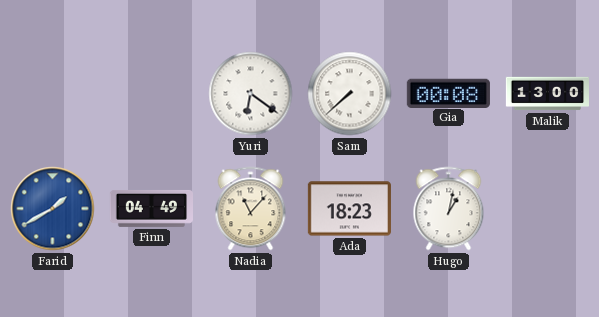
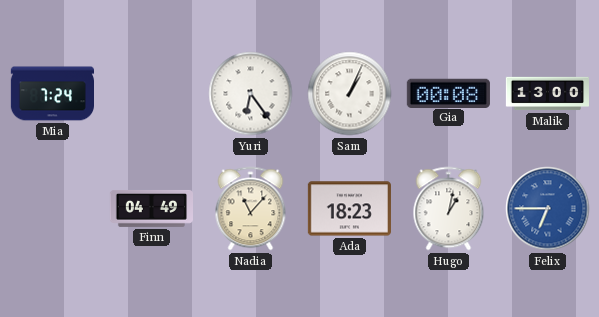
Mia: none -> 7:24
Yuri: 6:21 -> 6:24
Sam: 7:38 -> 1:04
Farid: 1:40 -> none
Felix: none -> 6:45
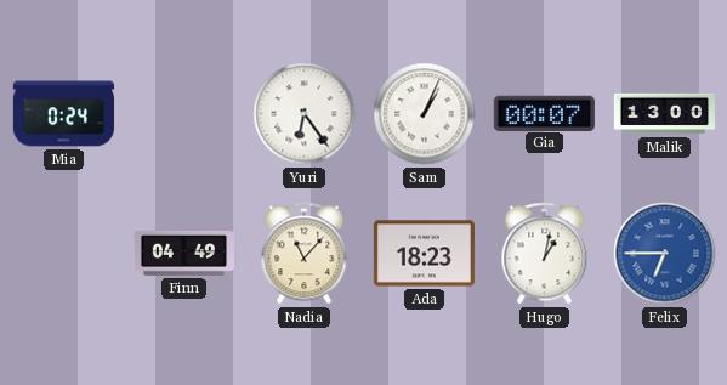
Mia: 7:24 -> 0:24
Gia: 00:08 -> 00:07
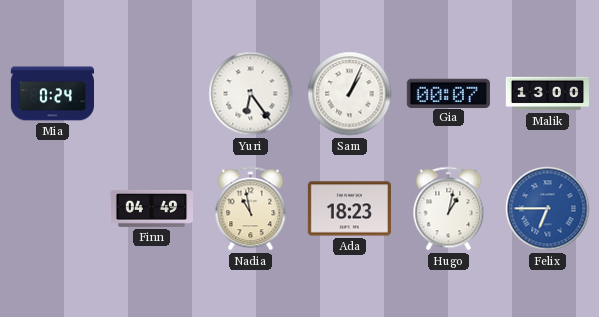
Nadia: 11:07 -> 10:58
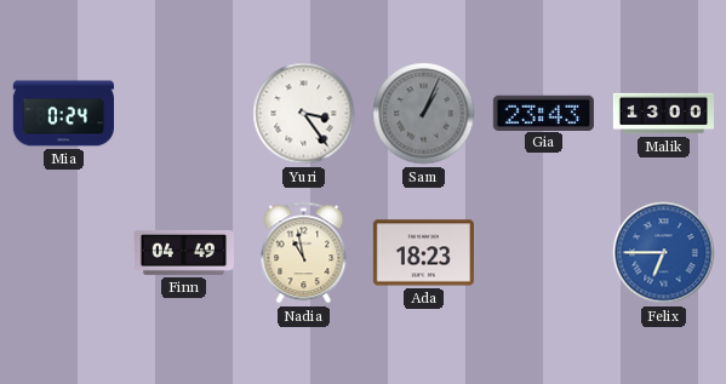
Yuri: 6:24 -> 3:24
Sam dial: white -> grey
Gia: 00:07 -> 23:43
Hugo: 1:02 -> none
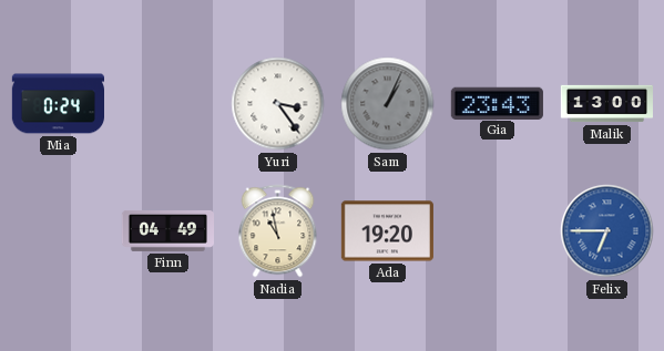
Ada: 18:23 -> 19:20
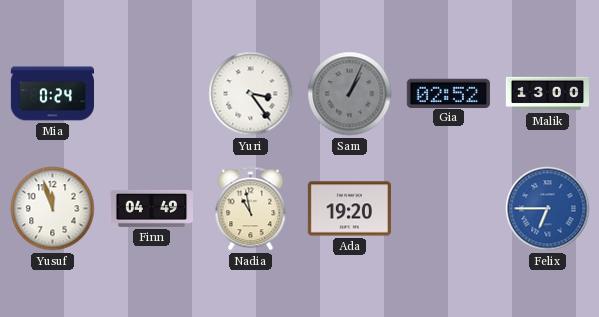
Gia: 23:43 -> 02:52
Yusuf: none -> 11:57
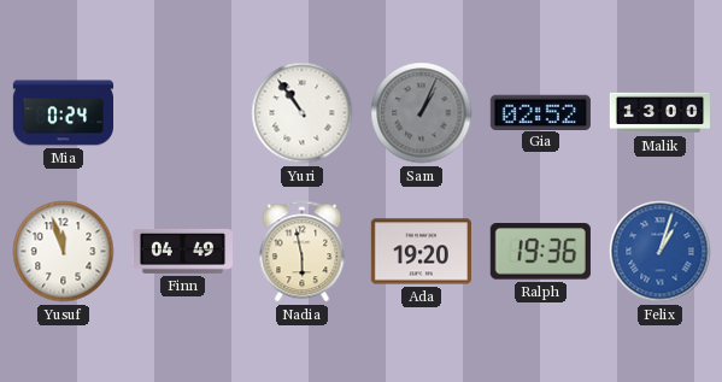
Yuri: 3:24 -> 10:54
Nadia: 10:58 -> 5:58
Ralph: none -> 19:36
Felix: 6:45 -> 1:03
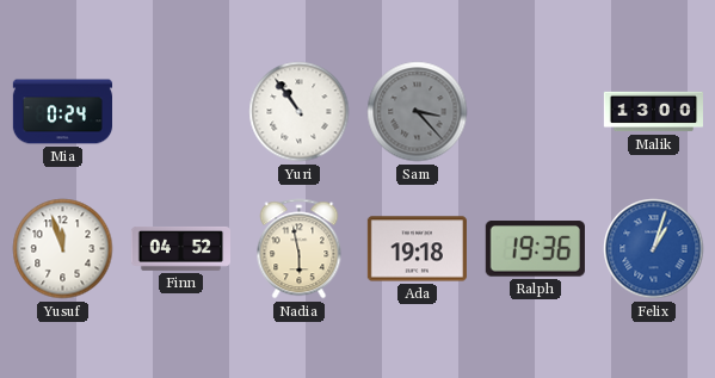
Sam: 1:04 -> 3:23
Gia: 02:52 -> none
Finn: 04:49 -> 04:52
Ada: 19:20 -> 19:18
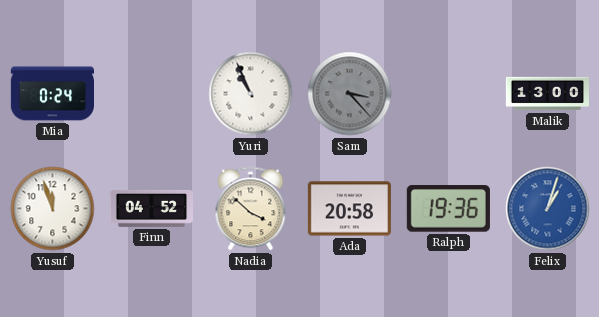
Yuri: 10:54 -> 10:56
Nadia: 5:58 -> 3:52
Ada: 19:18 -> 20:58
